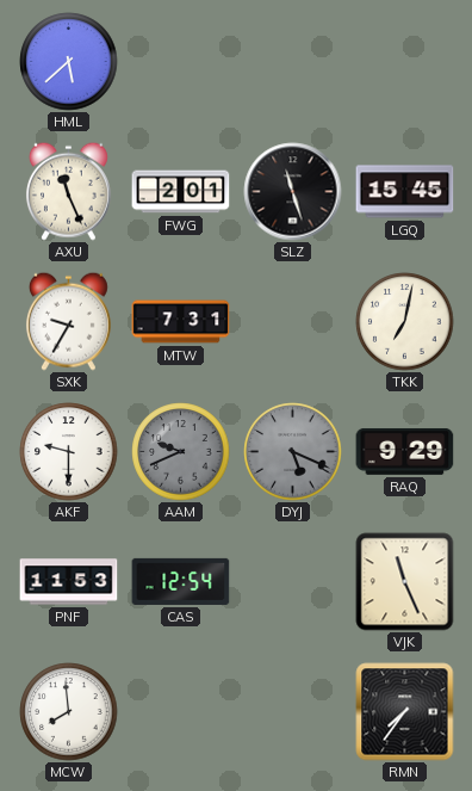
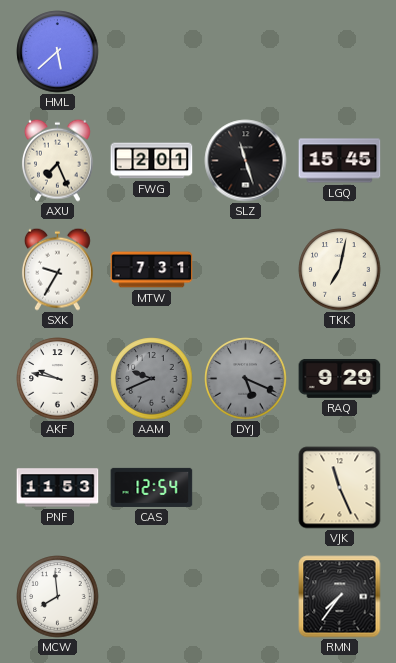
AXU: 11:26 -> 7:26
AKF: 9:30 -> 9:47
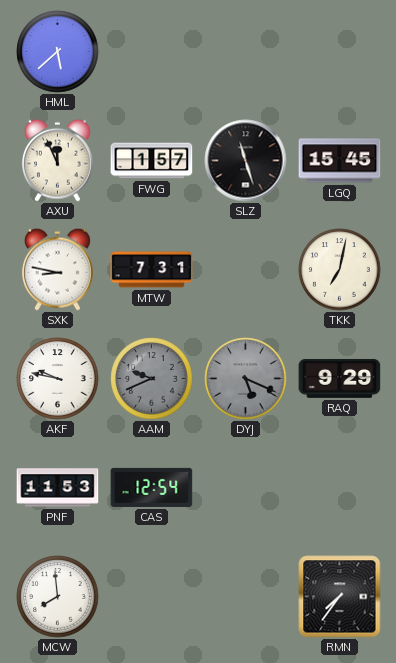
AXU: 7:26 -> 11:56
FWG: 2:01 -> 1:57
SXK: 9:35 -> 8:47
VJK: 11:26 -> none
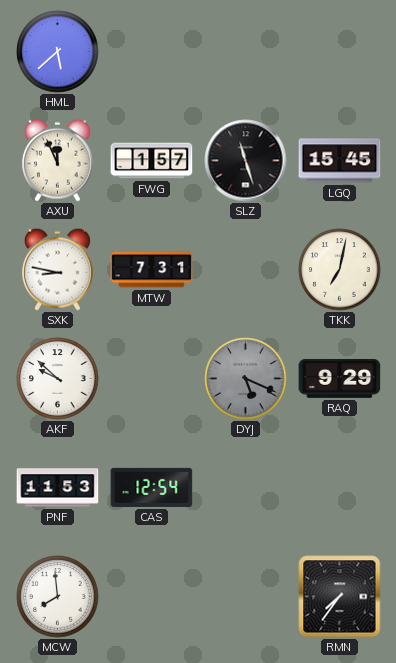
AKF: 9:47 -> 9:52
AAM: 9:41 -> none
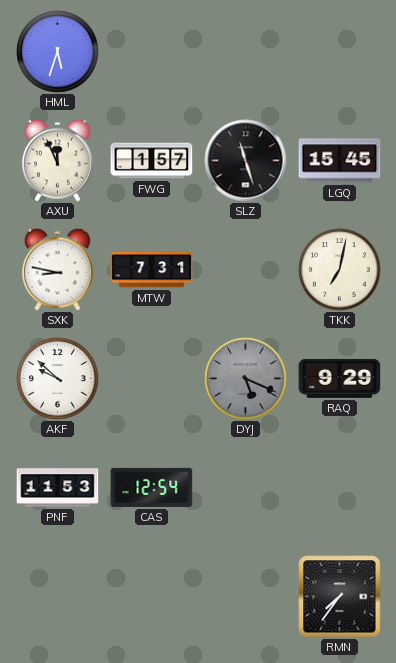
HML: 5:38 -> 5:33
MCW: 7:59 -> none
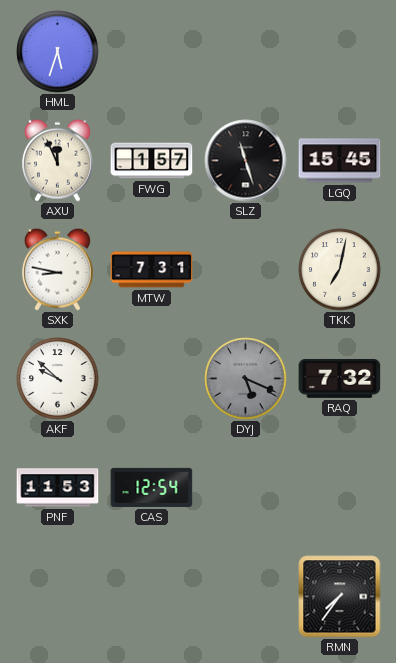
RAQ: 9:29 -> 7:32
